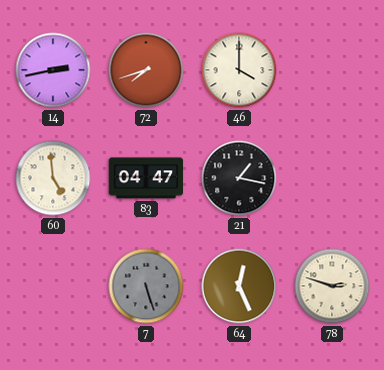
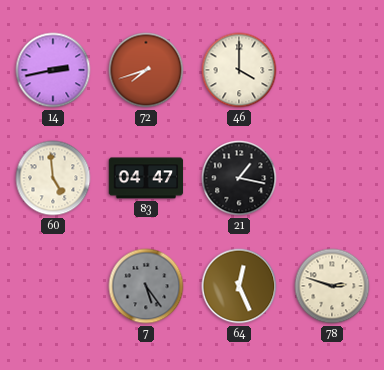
7: 5:27 -> 5:24
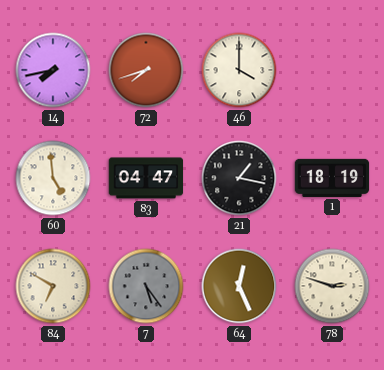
14: 2:43 -> 7:43
1: none -> 18:19
84: none -> 6:50
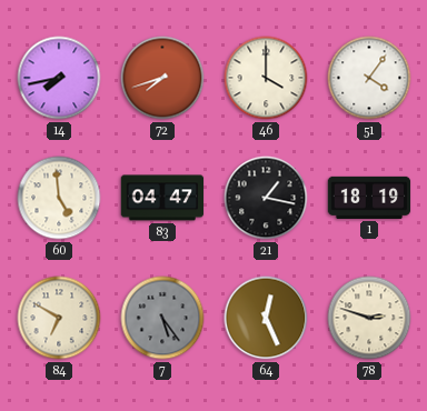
51: none -> 4:06
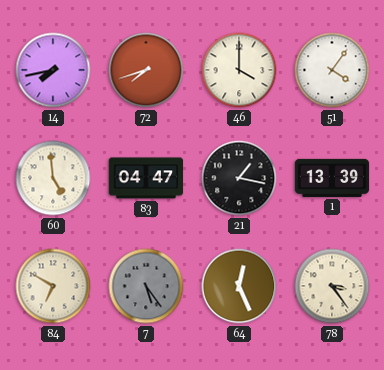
1: 18:19 -> 13:39
78: 2:48 -> 3:24
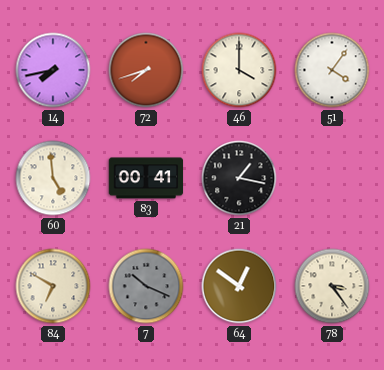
83: 04:47 -> 00:41
1: 13:39 -> none
7: 5:24 -> 10:19
64: 12:26 -> 12:51
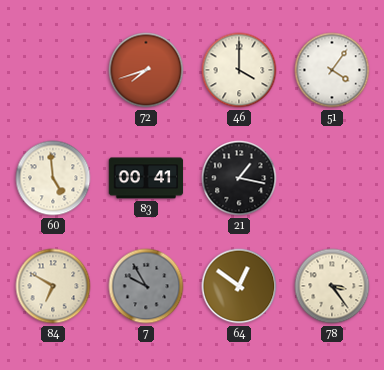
14: 7:43 -> none
7: 10:19 -> 9:55
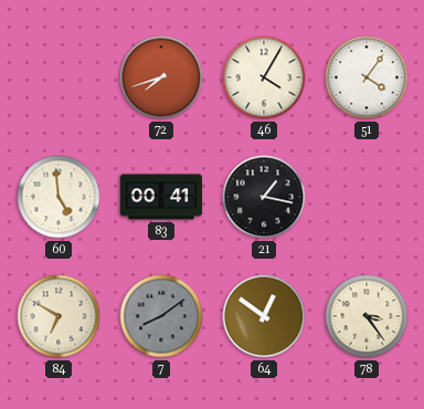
46: 4:00 -> 4:05
7: 9:55 -> 8:09
